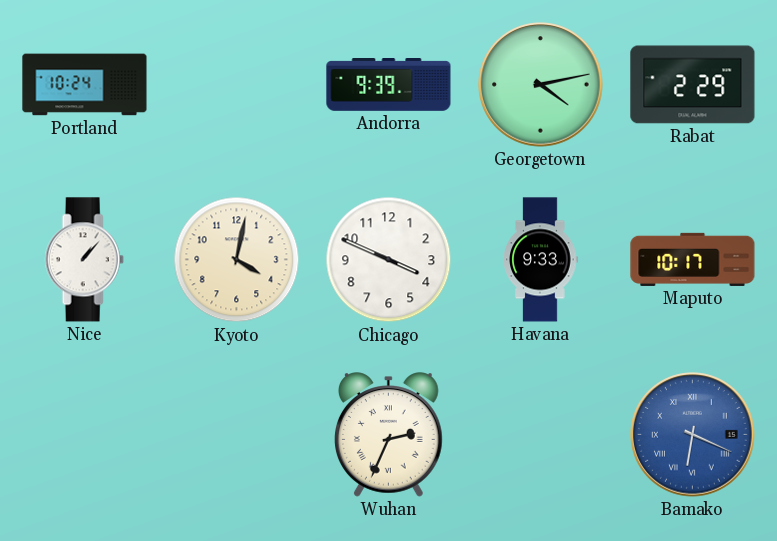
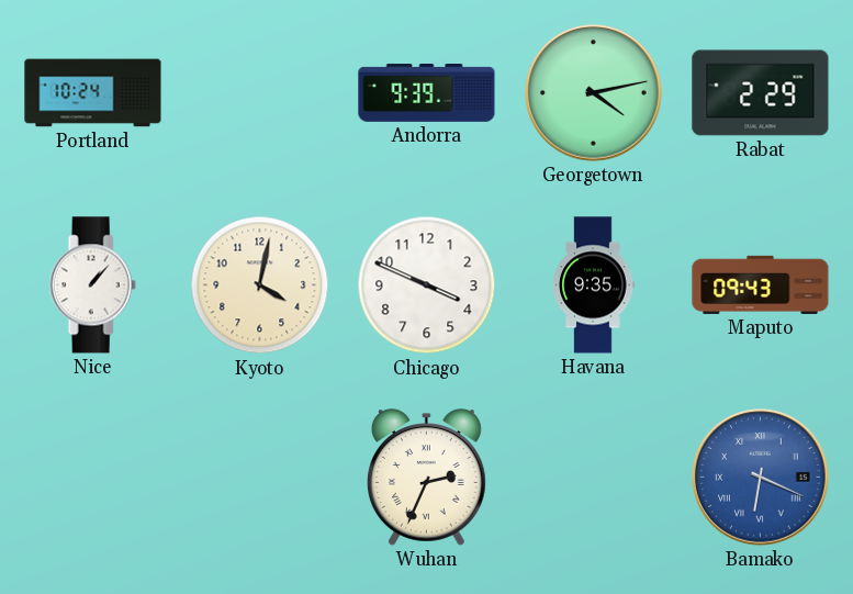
Havana: 9:33 -> 9:35
Maputo: 10:17 -> 09:43
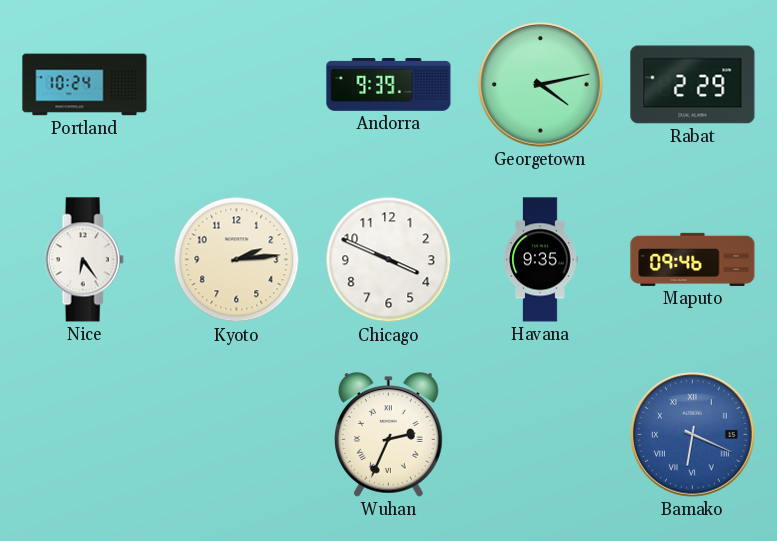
Nice: 1:07 -> 6:24
Kyoto: 4:02 -> 2:14
Maputo: 09:43 -> 09:46
